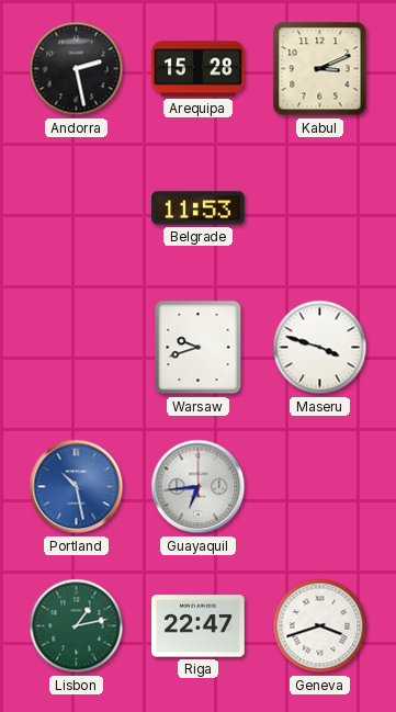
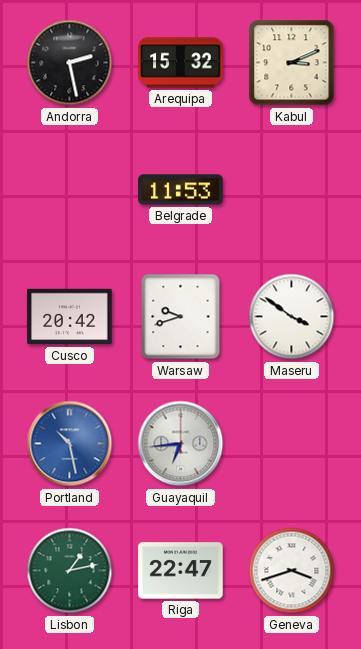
Arequipa: 15:28 -> 15:32
Cusco: none -> 20:42
Maseru: 3:48 -> 3:51
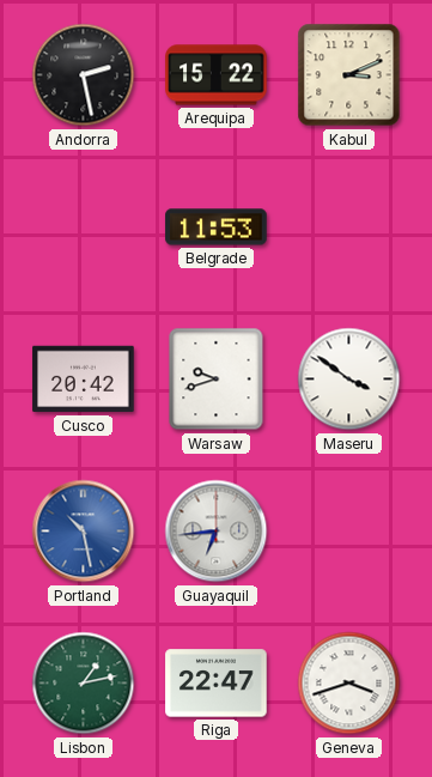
Arequipa: 15:32 -> 15:22
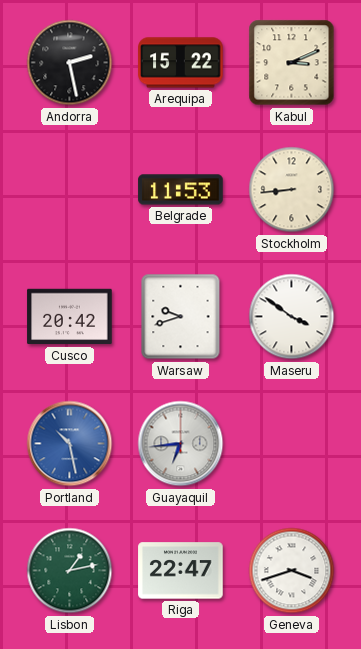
Stockholm: none -> 8:44
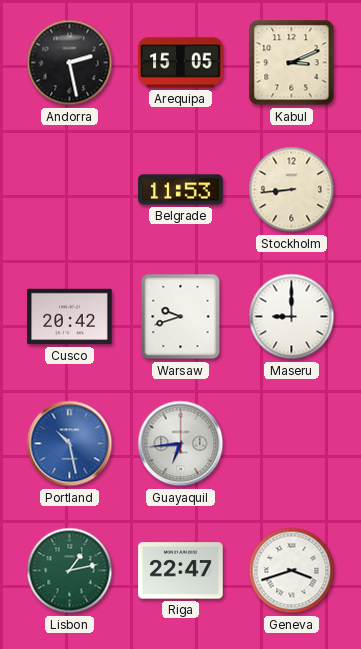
Arequipa: 15:22 -> 15:05
Maseru: 3:51 -> 9:00
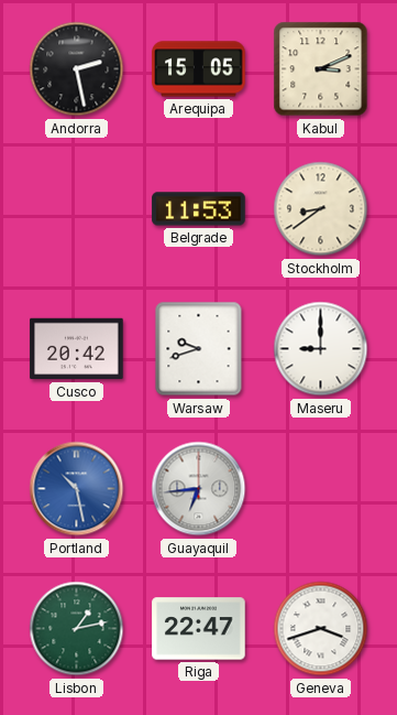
Stockholm: 8:44 -> 8:39
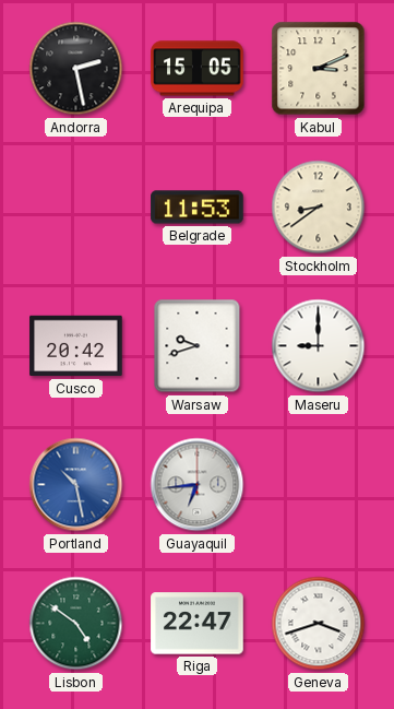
Lisbon: 1:13 -> 4:51
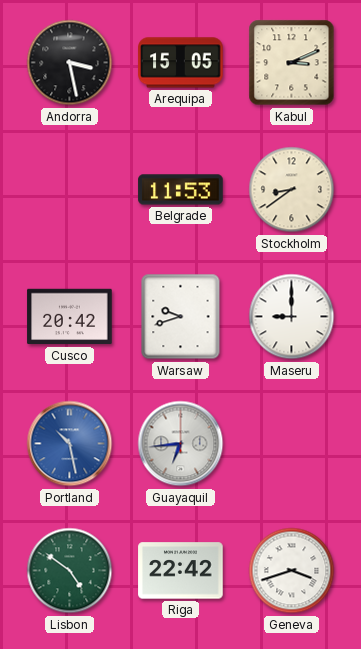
Andorra: 2:28 -> 3:28
Riga: 22:47 -> 22:42
